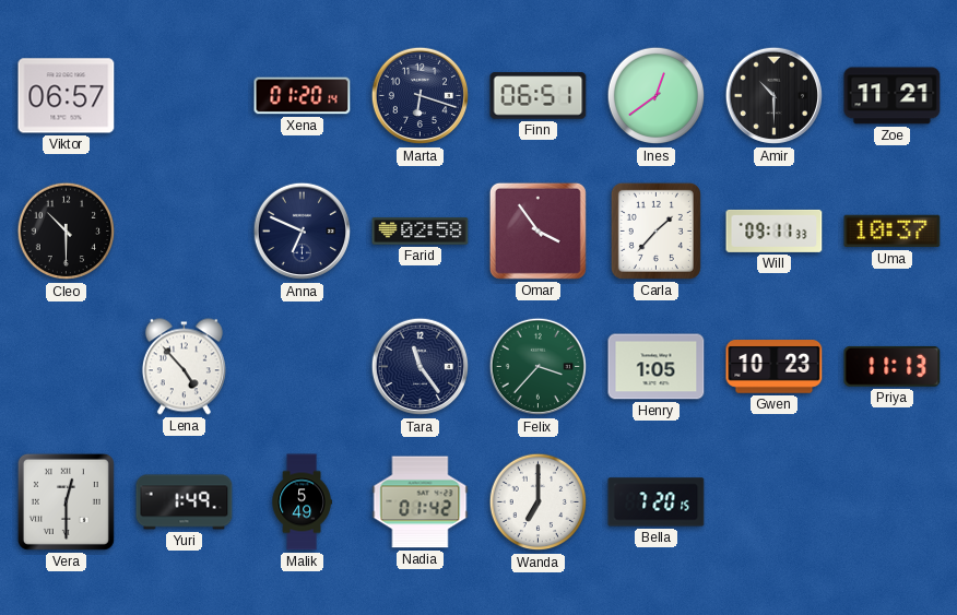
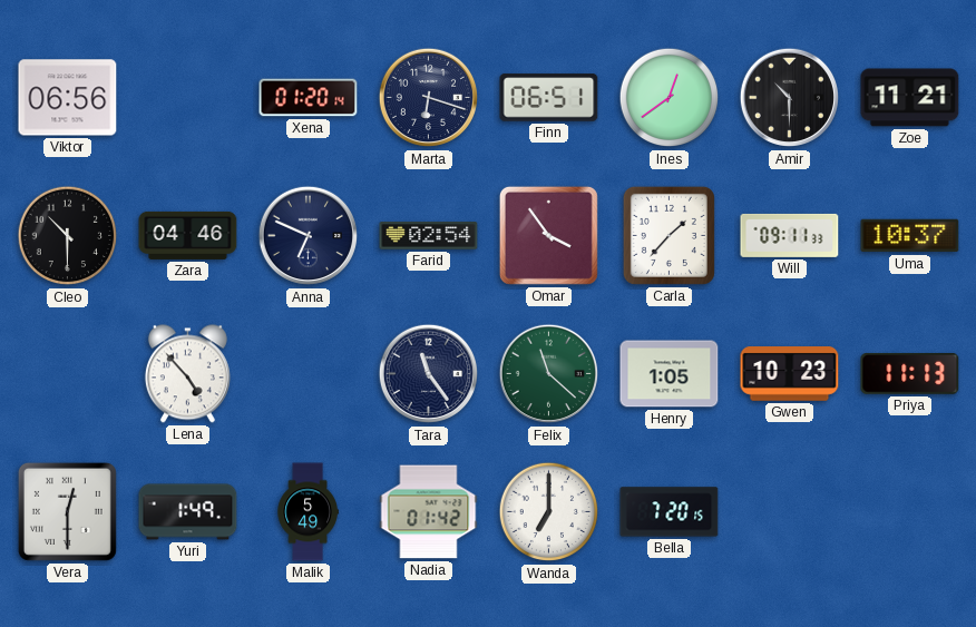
Viktor: 06:57 -> 06:56
Zara: none -> 04:46
Farid: 02:58 -> 02:54
Felix: 3:37 -> 11:22
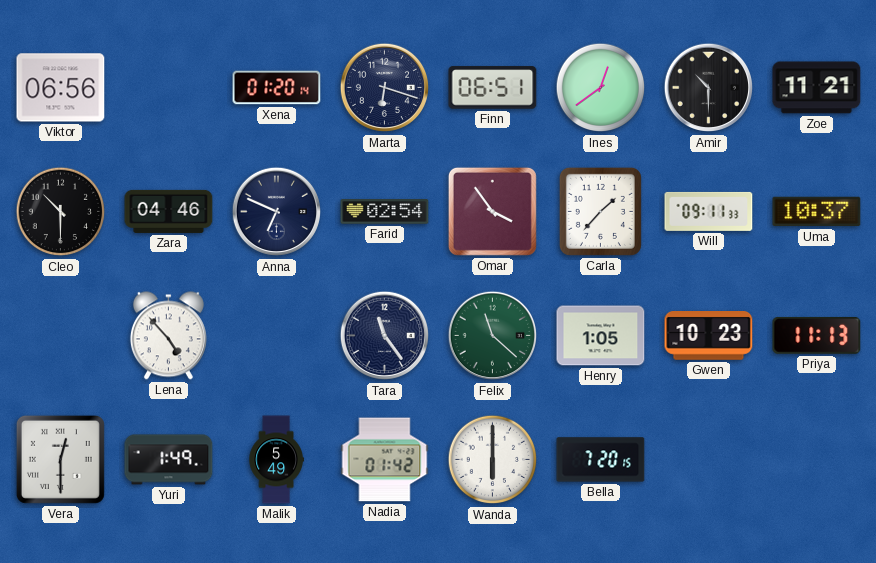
Wanda: 7:00 -> 6:00
